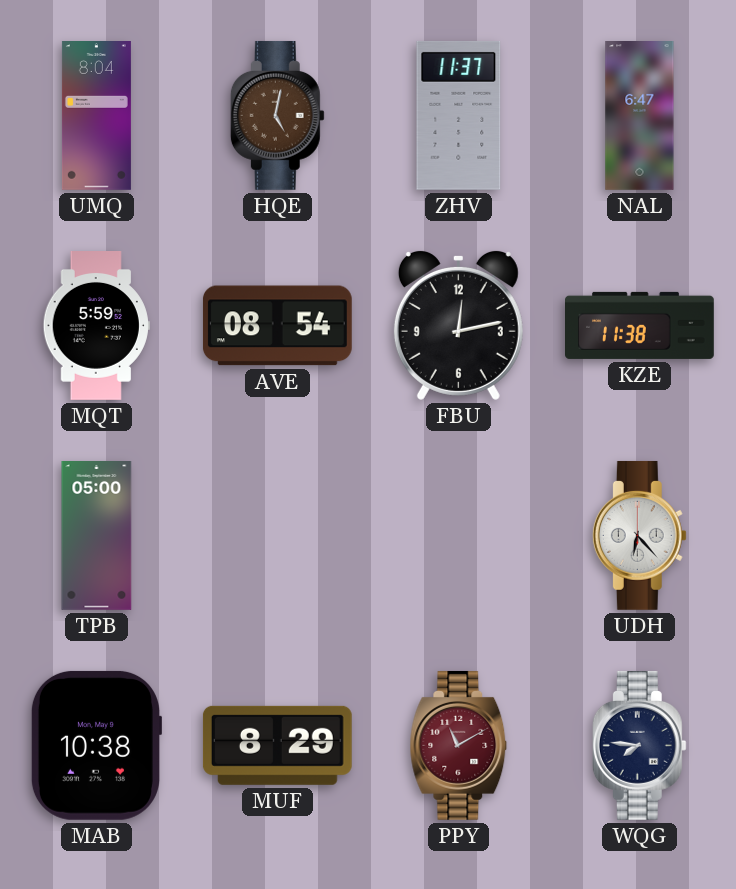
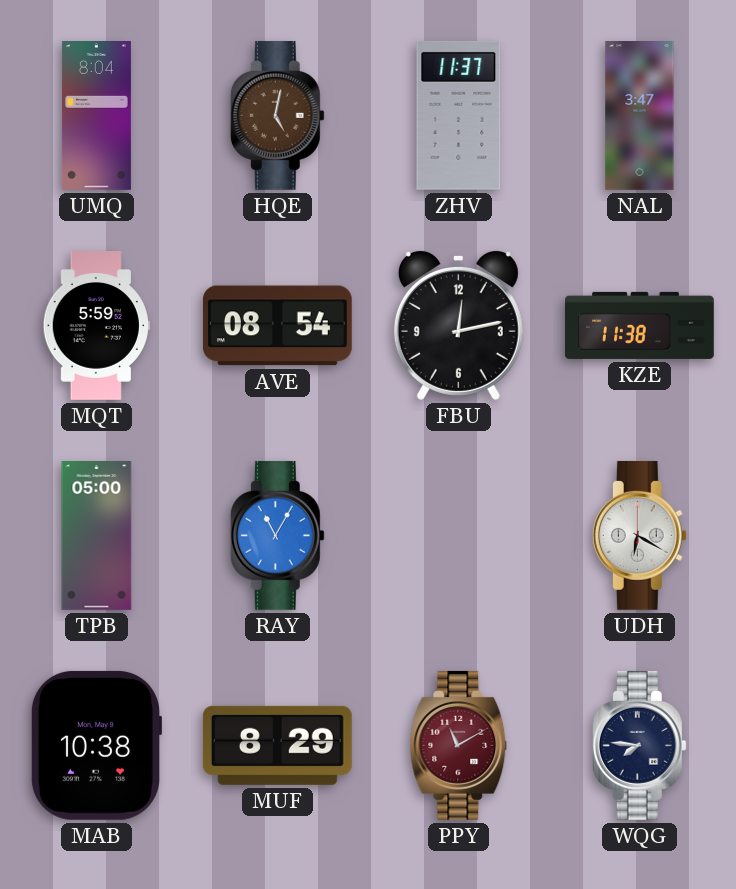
NAL: 6:47 -> 3:47
RAY: none -> 11:05
UDH: 6:23 -> 6:20
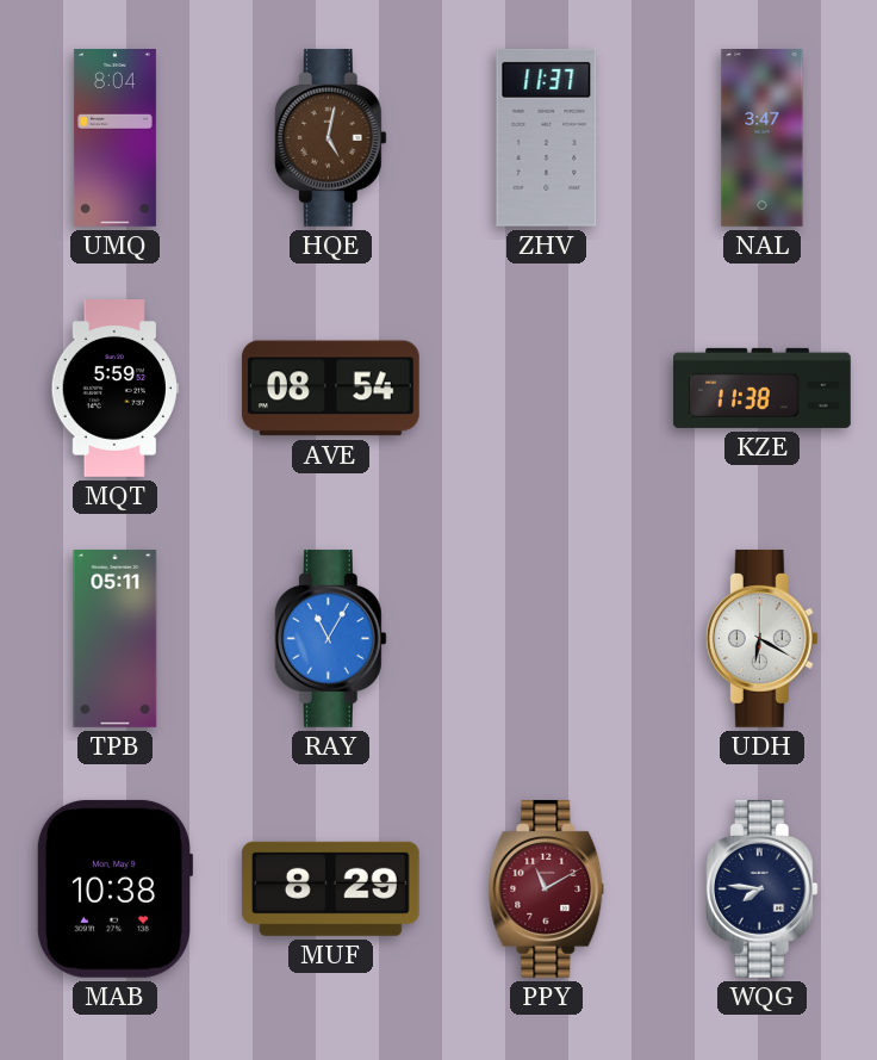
FBU: 12:13 -> none
TPB: 05:00 -> 05:11
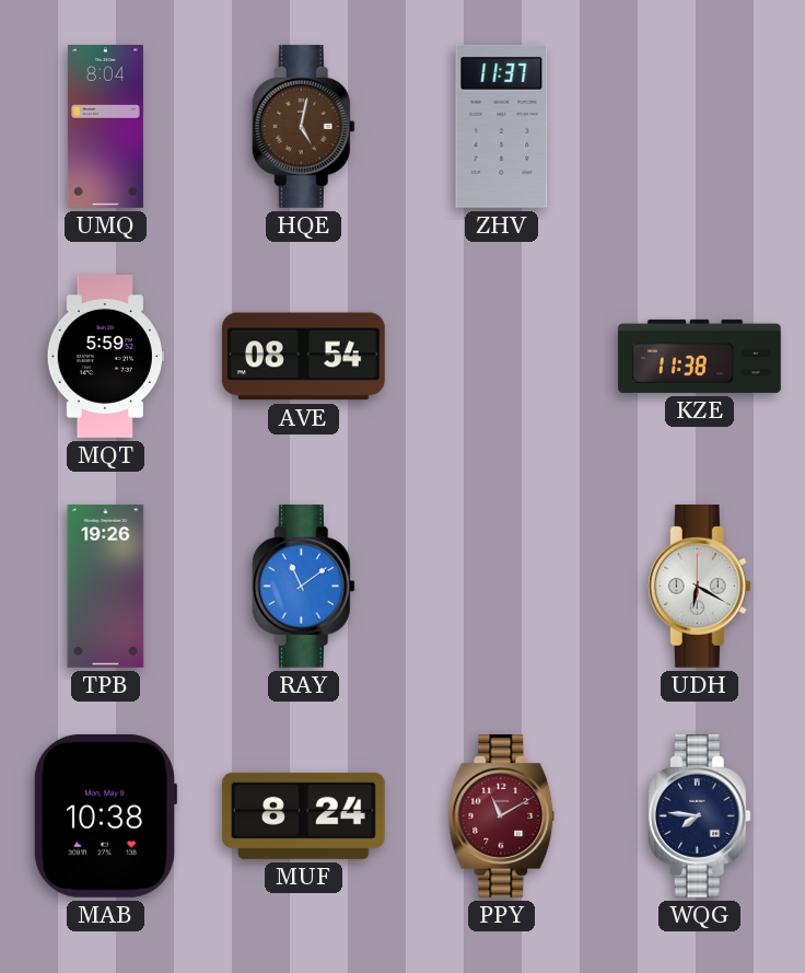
NAL: 3:47 -> none
TPB: 05:11 -> 19:26
RAY: 11:05 -> 11:09
MUF: 8:29 -> 8:24
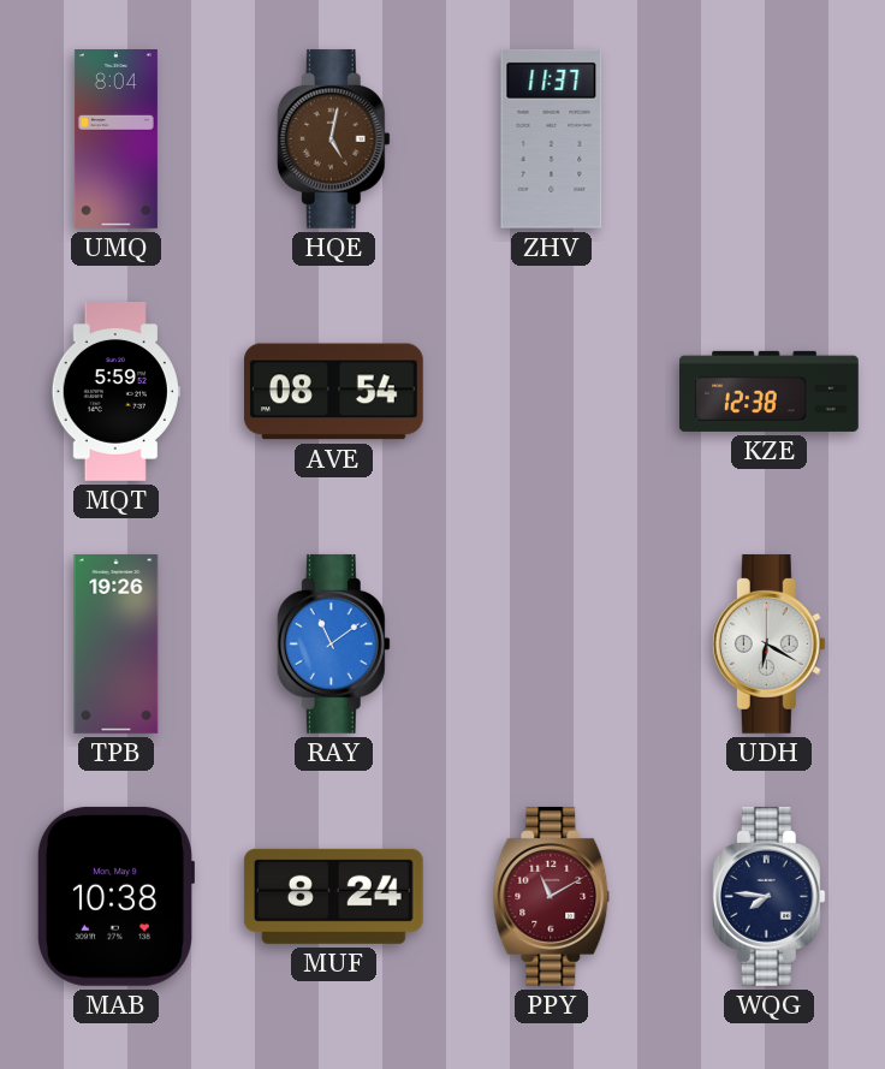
KZE: 11:38 -> 12:38
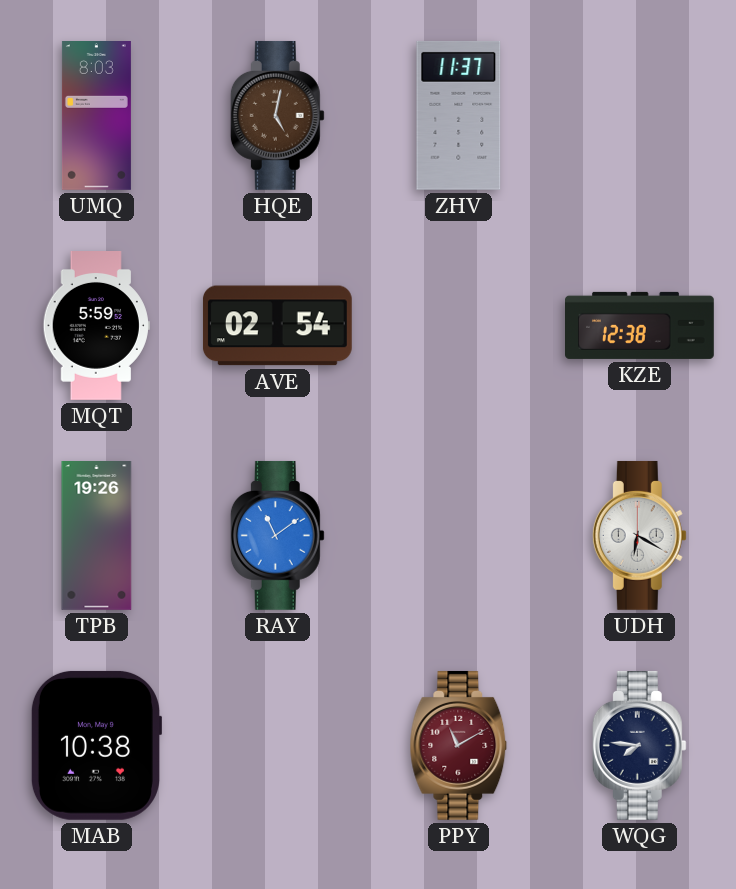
UMQ: 8:04 -> 8:03
AVE: 08:54 -> 02:54
MUF: 8:24 -> none
